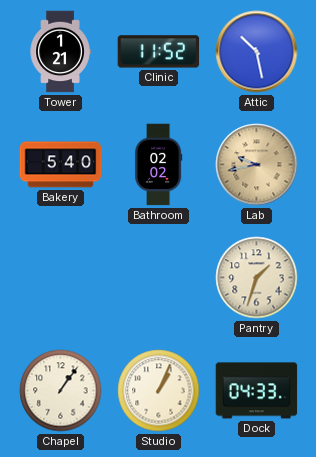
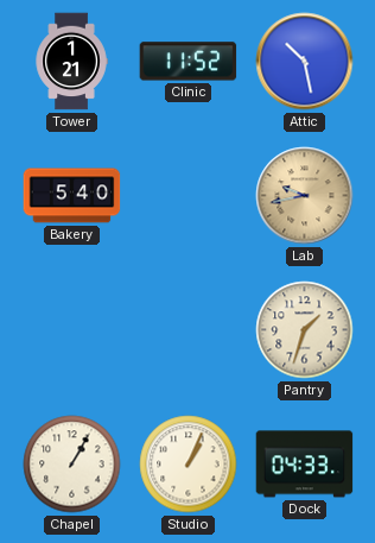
Bathroom: 02:02 -> none
Chapel: 1:06 -> 1:05
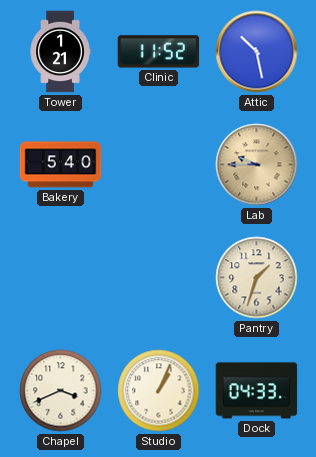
Lab: 9:43 -> 9:45
Chapel: 1:05 -> 3:41
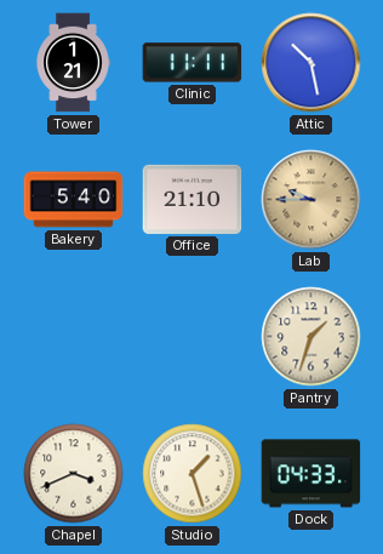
Clinic: 11:52 -> 11:11
Office: none -> 21:10
Studio: 1:04 -> 1:27
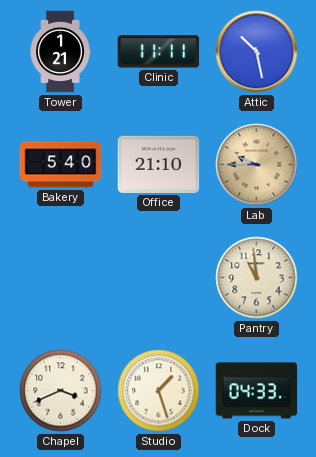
Pantry: 1:33 -> 10:59
